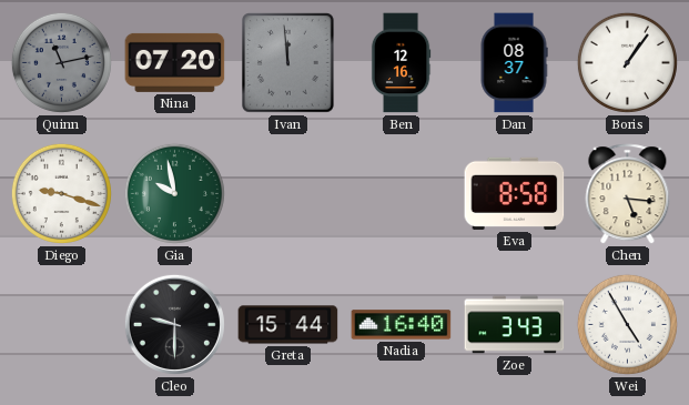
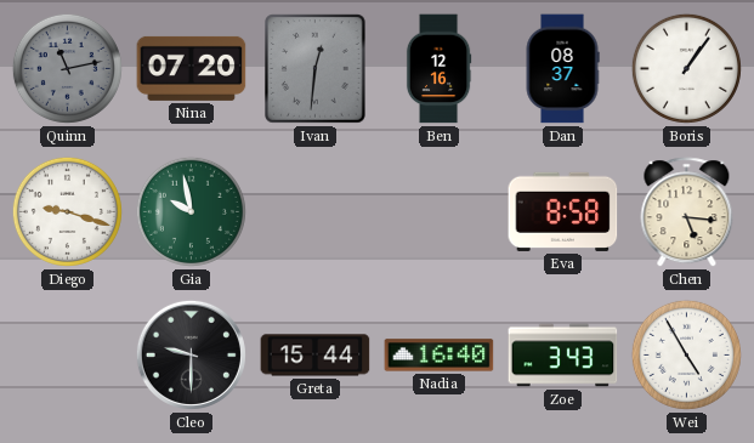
Ivan: 11:59 -> 12:31
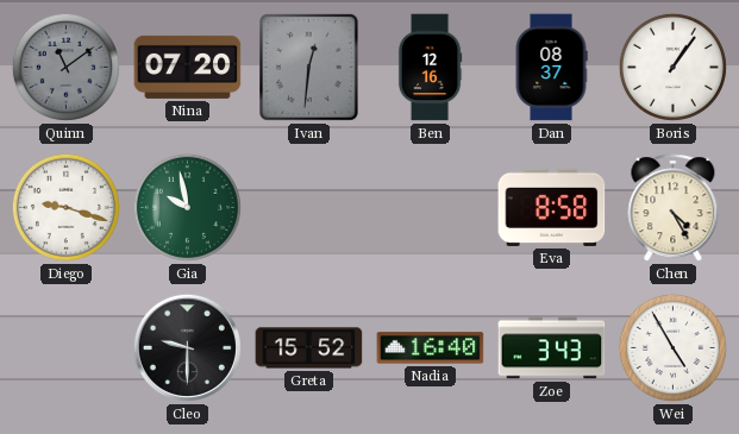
Quinn: 11:13 -> 11:09
Chen: 5:16 -> 4:25
Greta: 15:44 -> 15:52
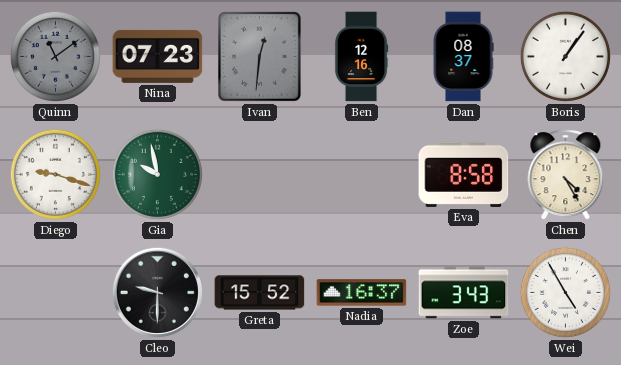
Nina: 07:20 -> 07:23
Nadia: 16:40 -> 16:37
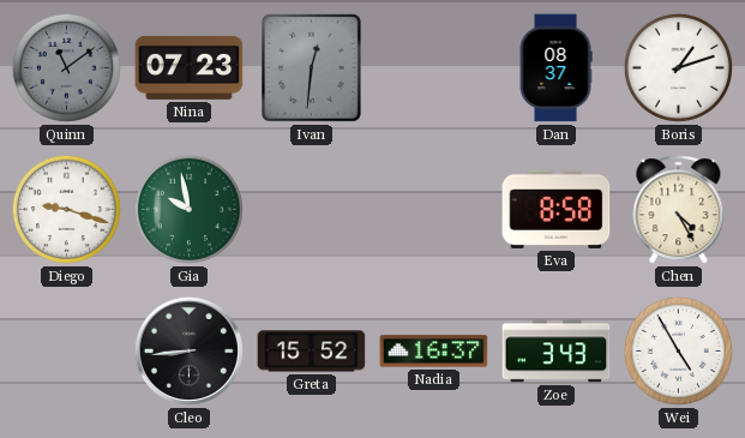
Ben: 12:16 -> none
Boris: 1:06 -> 1:12
Cleo: 9:30 -> 8:44
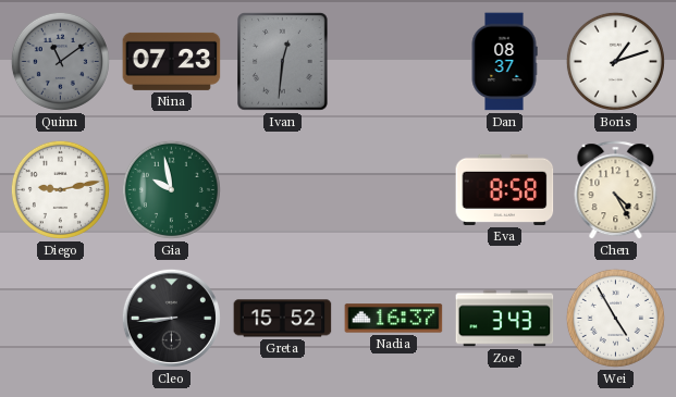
Diego: 9:18 -> 9:13
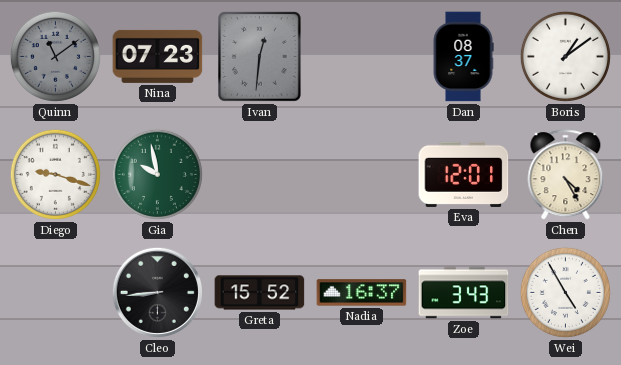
Boris: 1:12 -> 1:09
Diego: 9:13 -> 9:18
Eva: 8:58 -> 12:01
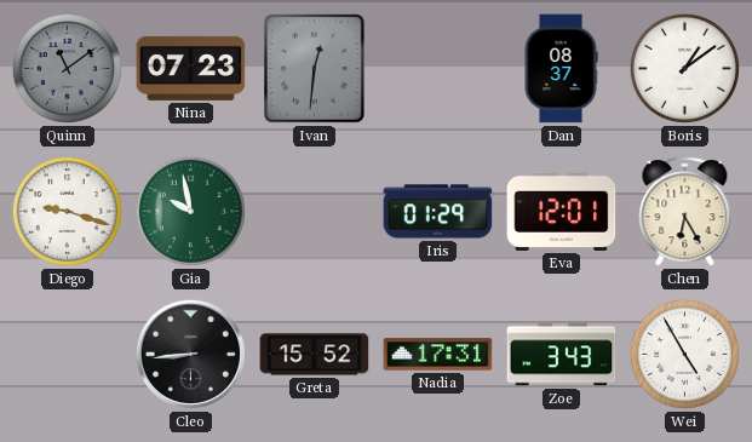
Iris: none -> 01:29
Chen: 4:25 -> 6:25
Nadia: 16:37 -> 17:31
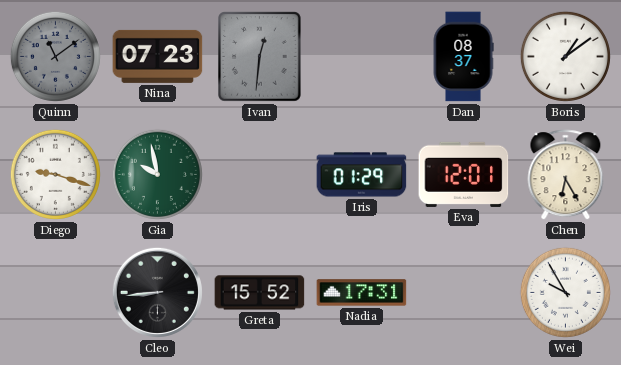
Zoe: 3:43 -> none
Wei: 4:55 -> 9:55
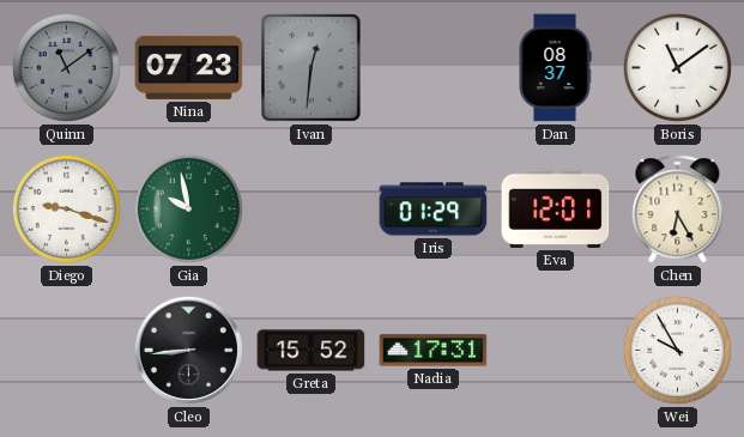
Boris: 1:09 -> 11:09
